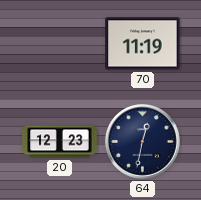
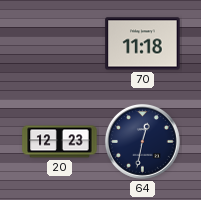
70: 11:19 -> 11:18
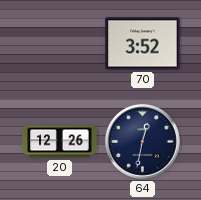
70: 11:18 -> 3:52
20: 12:23 -> 12:26
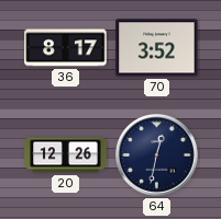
36: none -> 8:17
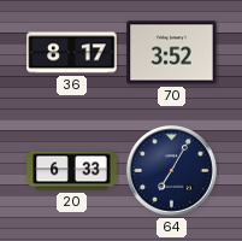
20: 12:26 -> 6:33
64: 12:32 -> 7:05
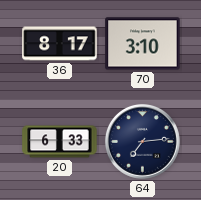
70: 3:52 -> 3:10
64: 7:05 -> 7:14
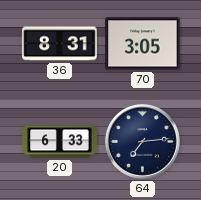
36: 8:17 -> 8:31
70: 3:10 -> 3:05
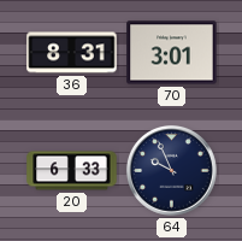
70: 3:05 -> 3:01
64: 7:14 -> 9:56
